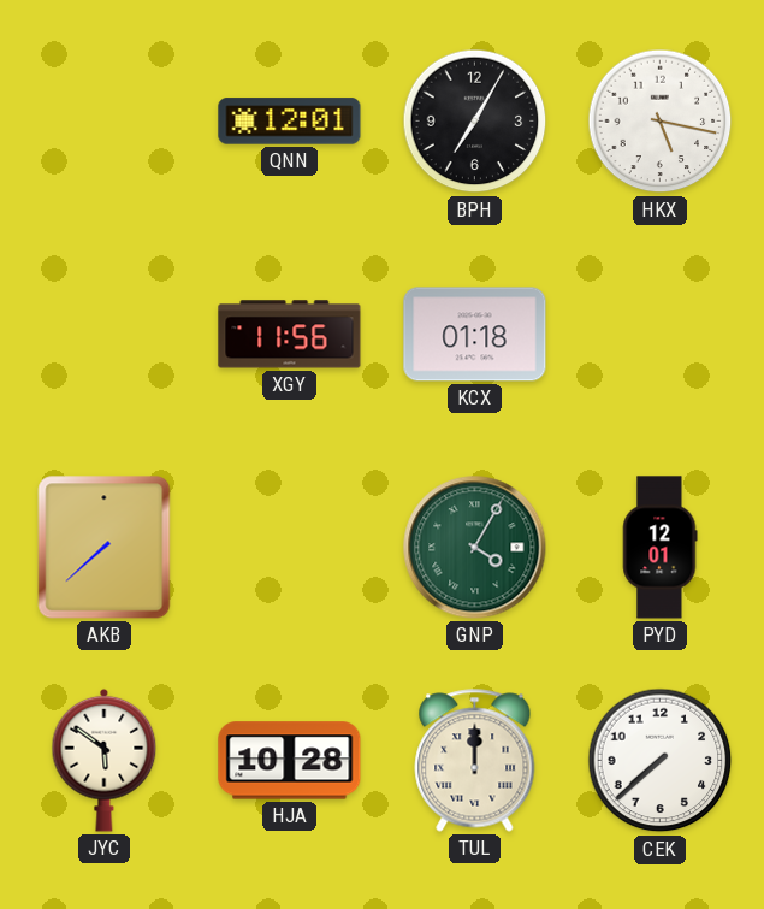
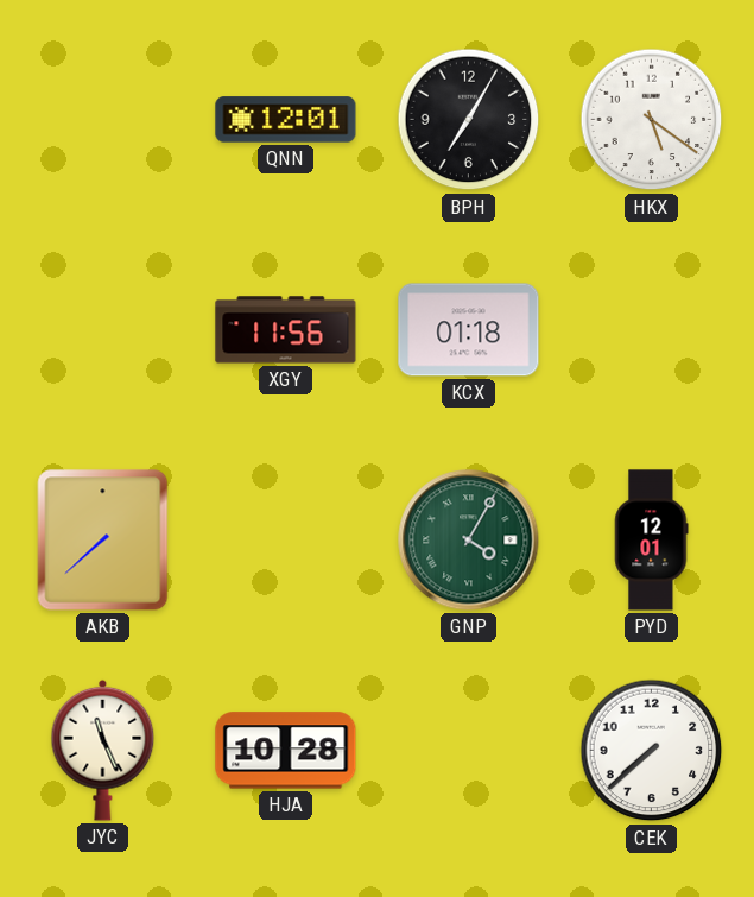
HKX: 5:17 -> 5:21
JYC: 5:51 -> 11:26
TUL: 12:00 -> none
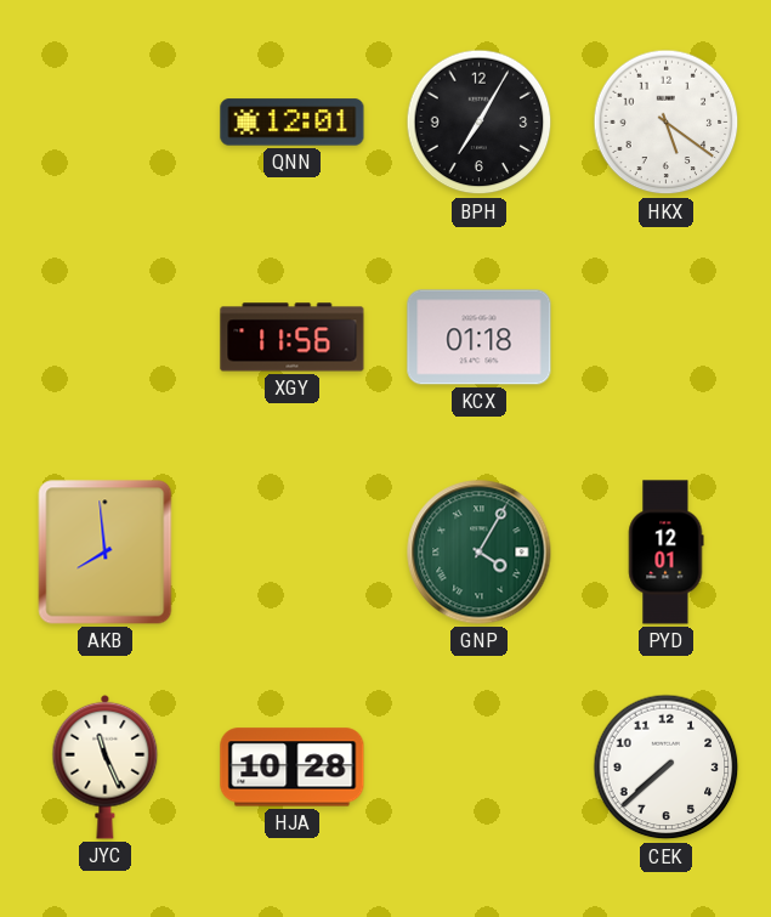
AKB: 7:38 -> 7:59
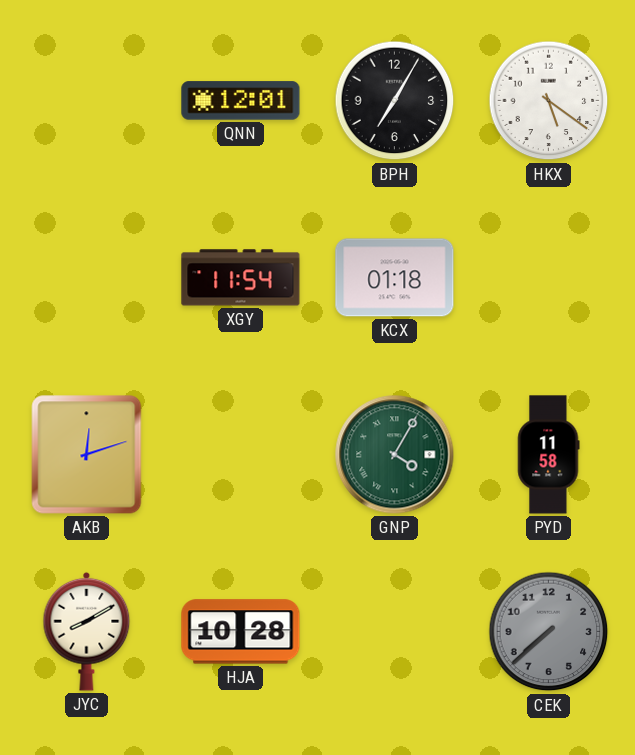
XGY: 11:56 -> 11:54
AKB: 7:59 -> 12:12
PYD: 12:01 -> 11:58
JYC: 11:26 -> 8:10
CEK dial: white -> grey
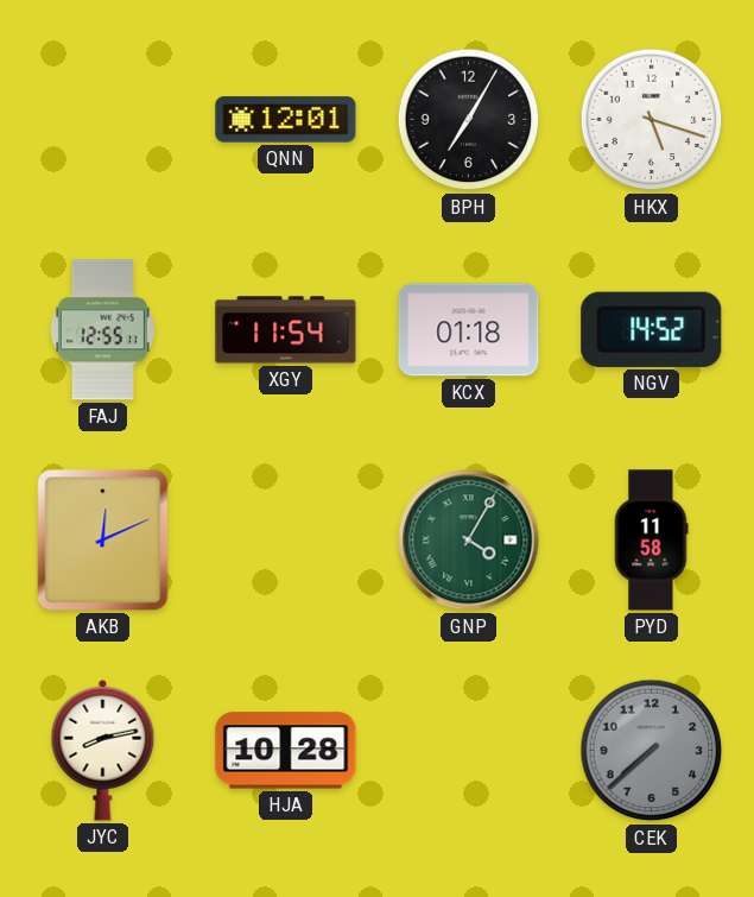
HKX: 5:21 -> 5:18
FAJ: none -> 12:55
NGV: none -> 14:52
AKB: 12:12 -> 12:11
JYC: 8:10 -> 8:13
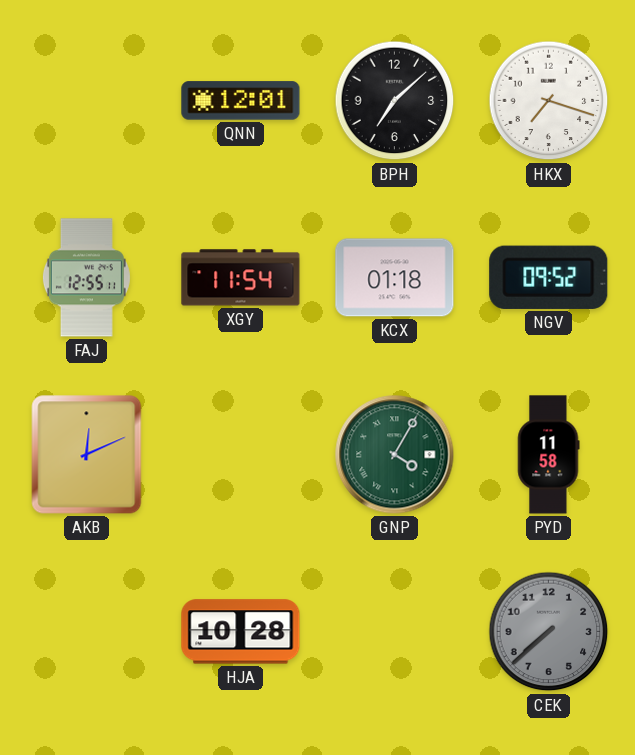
BPH: 7:05 -> 7:08
HKX: 5:18 -> 7:18
NGV: 14:52 -> 09:52
JYC: 8:13 -> none
